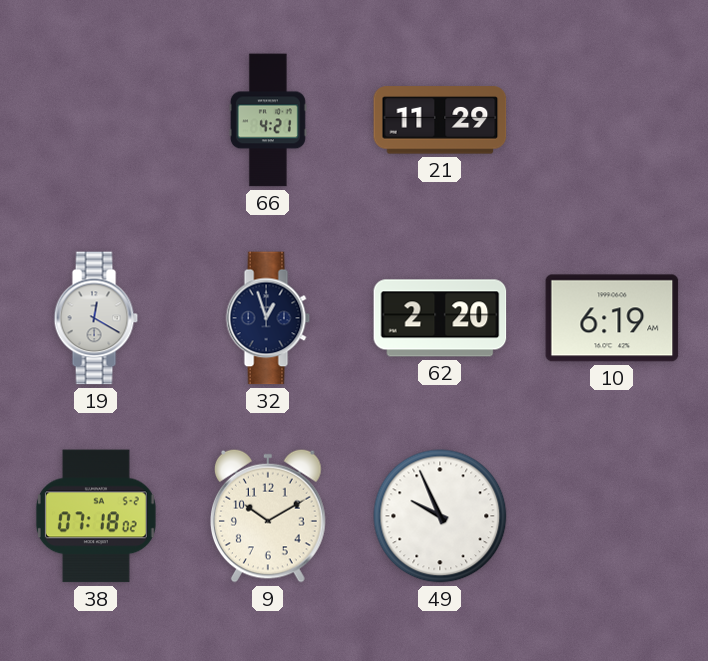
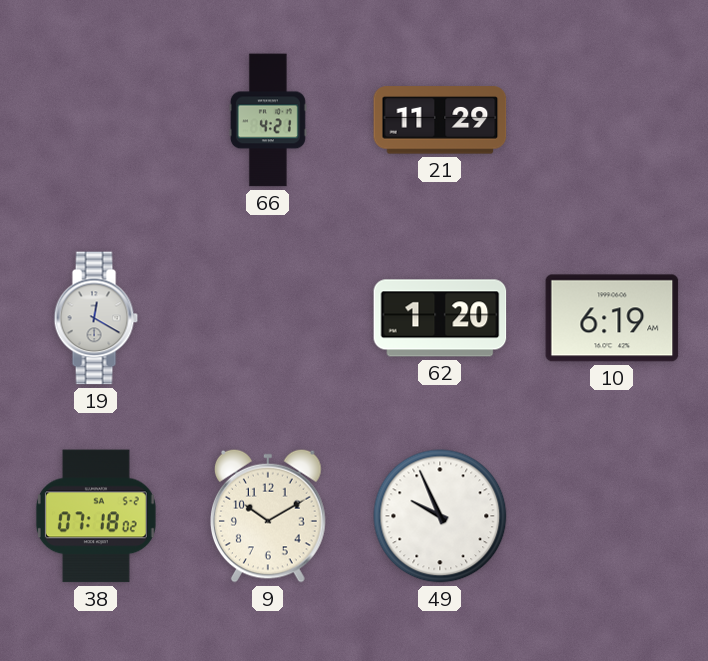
32: 12:57 -> none
62: 2:20 -> 1:20
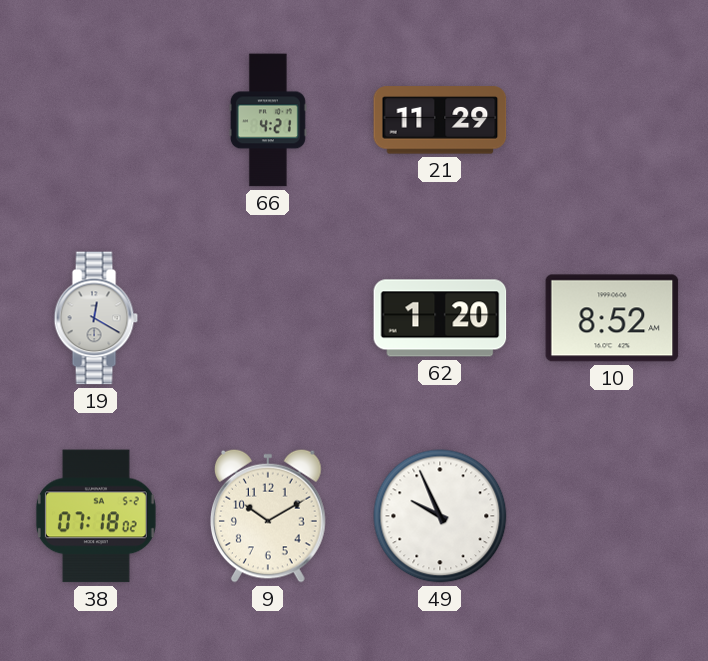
10: 6:19 -> 8:52
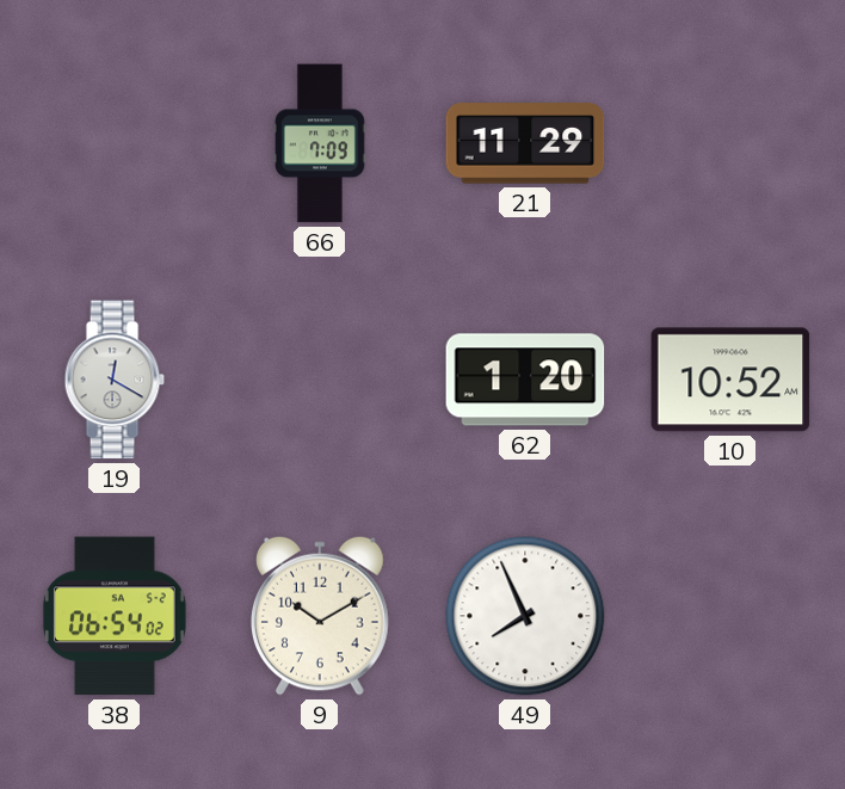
66: 4:21 -> 7:09
10: 8:52 -> 10:52
38: 07:18 -> 06:54
49: 9:56 -> 7:56
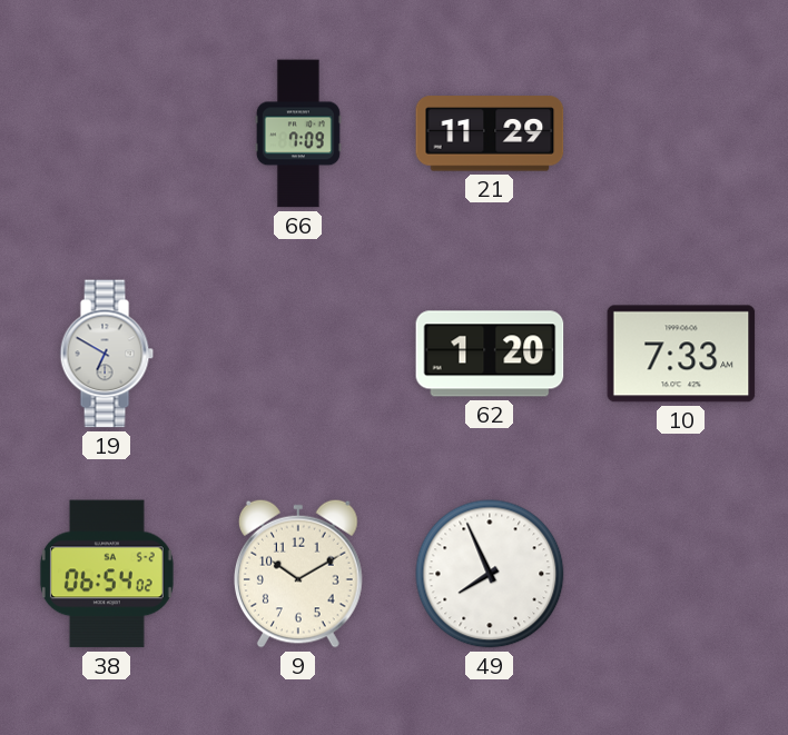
19: 12:20 -> 6:50
10: 10:52 -> 7:33
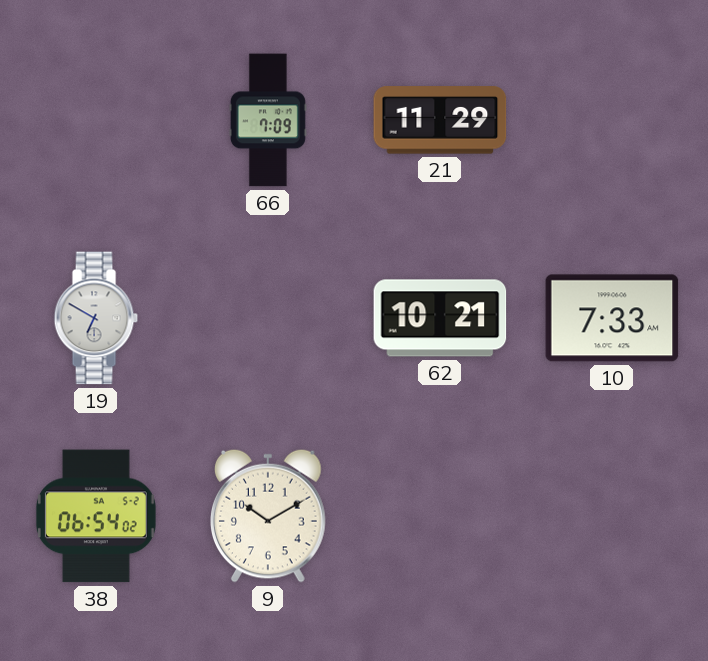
62: 1:20 -> 10:21
49: 7:56 -> none
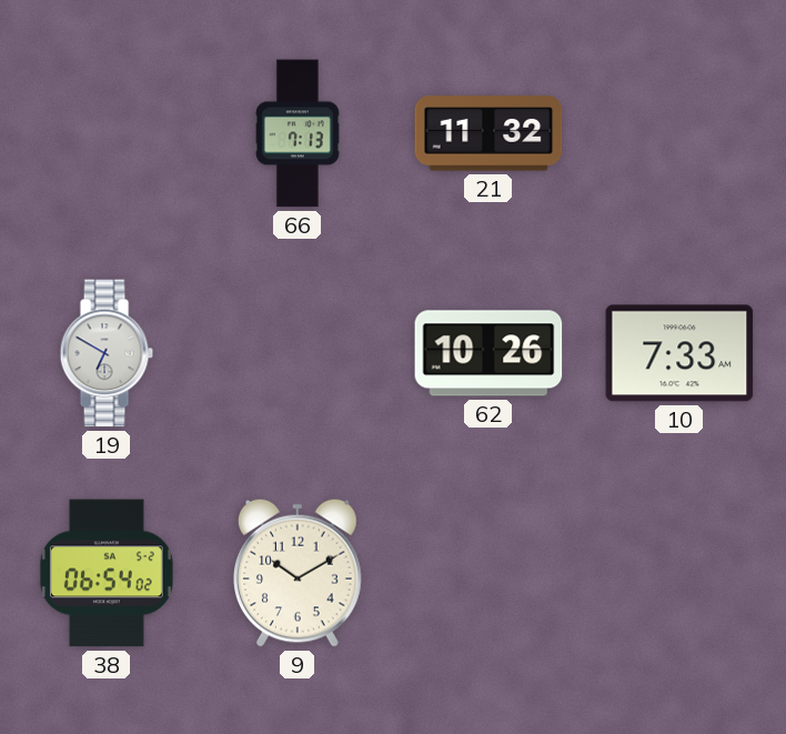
66: 7:09 -> 7:13
21: 11:29 -> 11:32
62: 10:21 -> 10:26
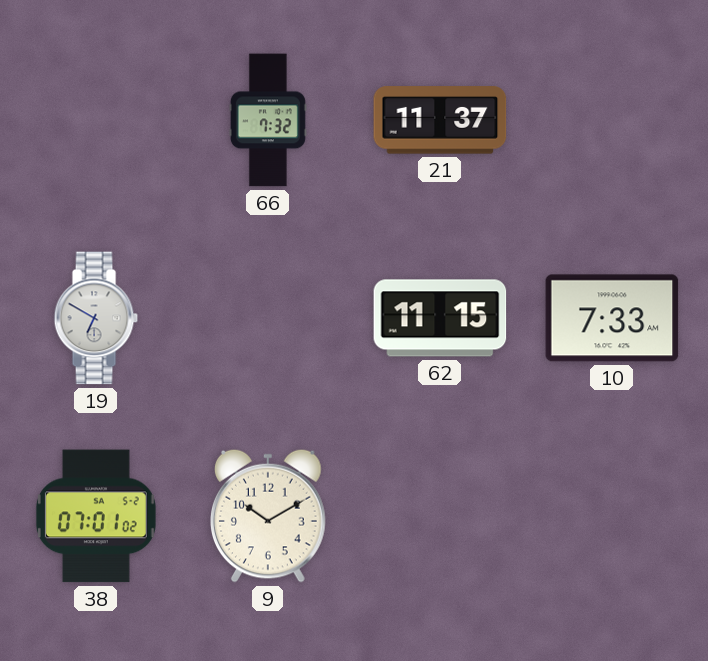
66: 7:13 -> 7:32
21: 11:32 -> 11:37
62: 10:26 -> 11:15
38: 06:54 -> 07:01
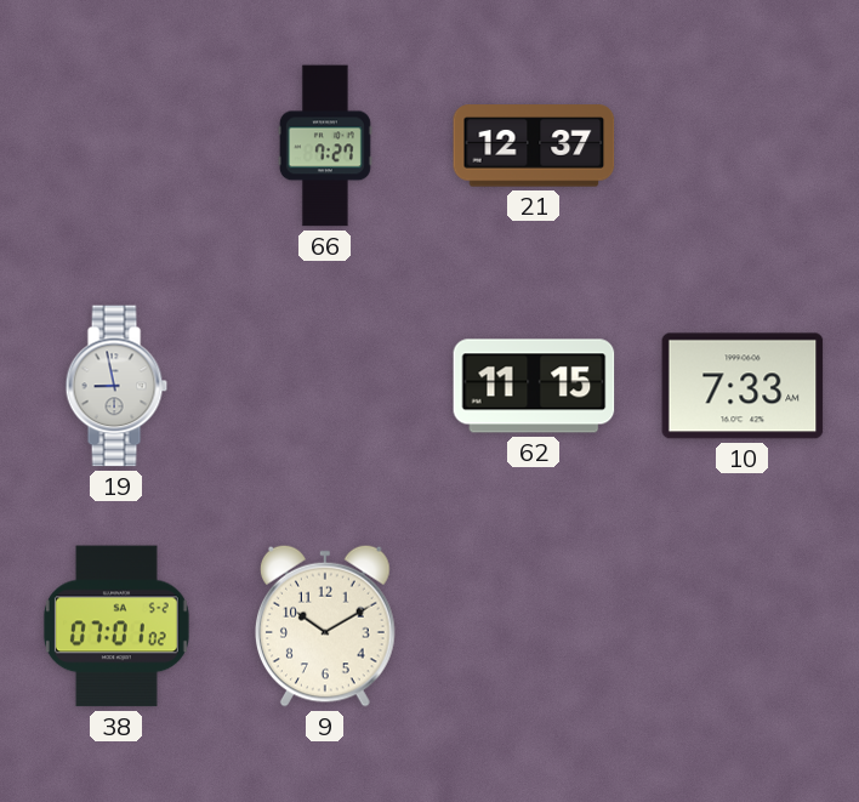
66: 7:32 -> 7:27
21: 11:37 -> 12:37
19: 6:50 -> 8:58
